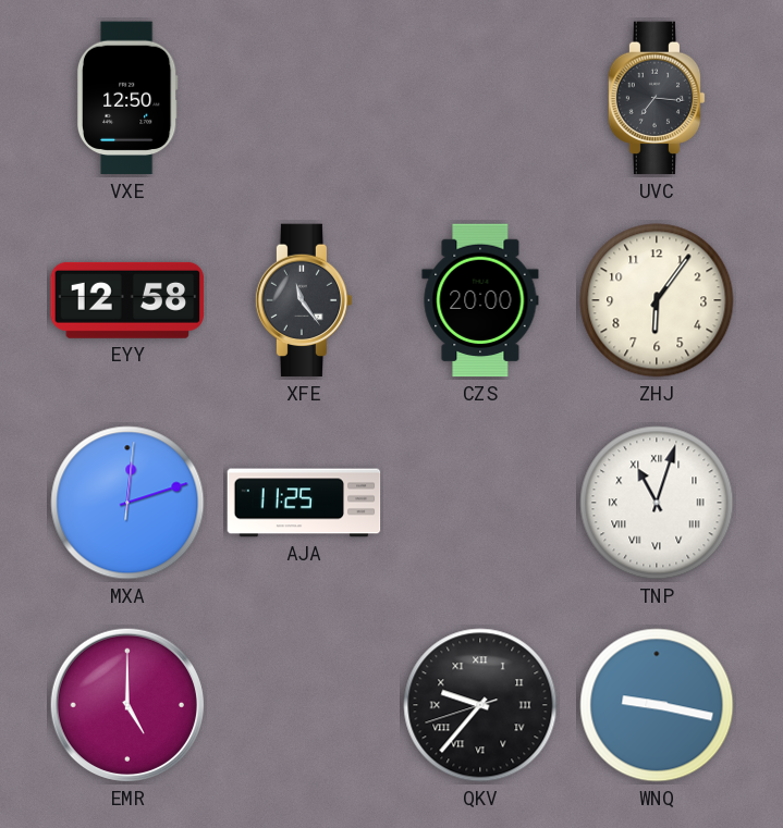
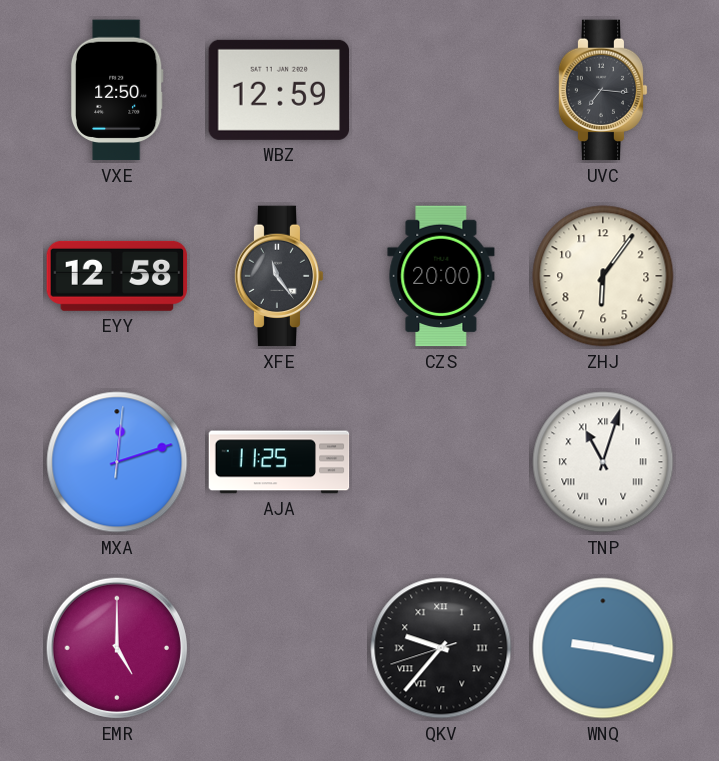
WBZ: none -> 12:59
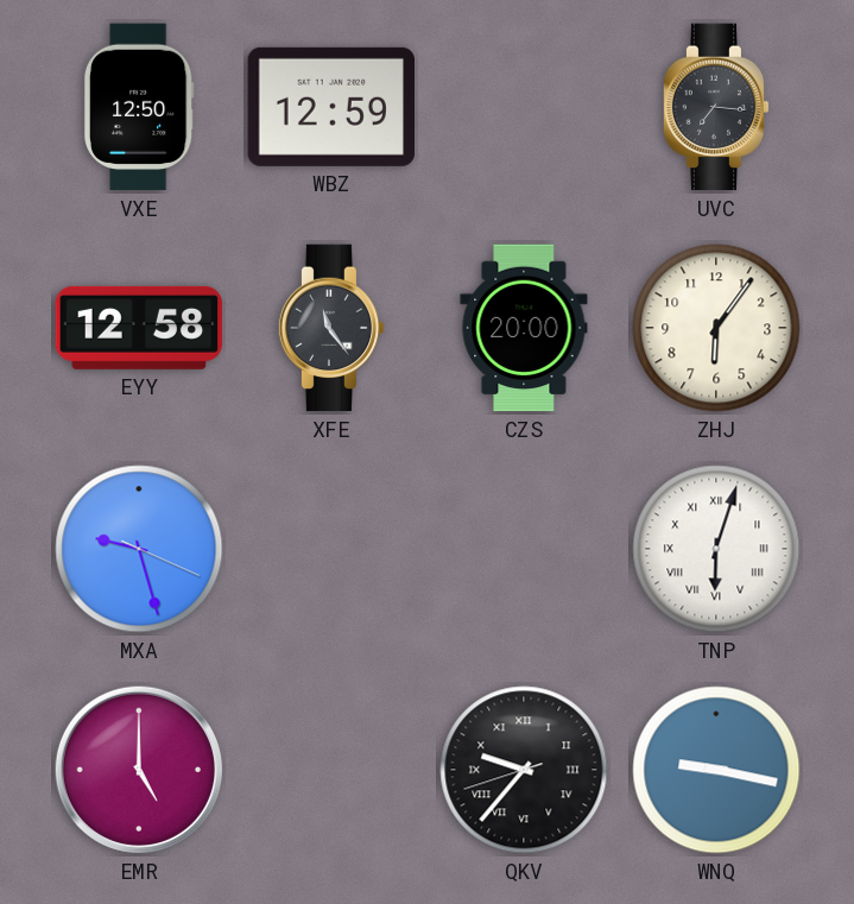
MXA: 12:12 -> 9:27
AJA: 11:25 -> none
TNP: 11:03 -> 6:03
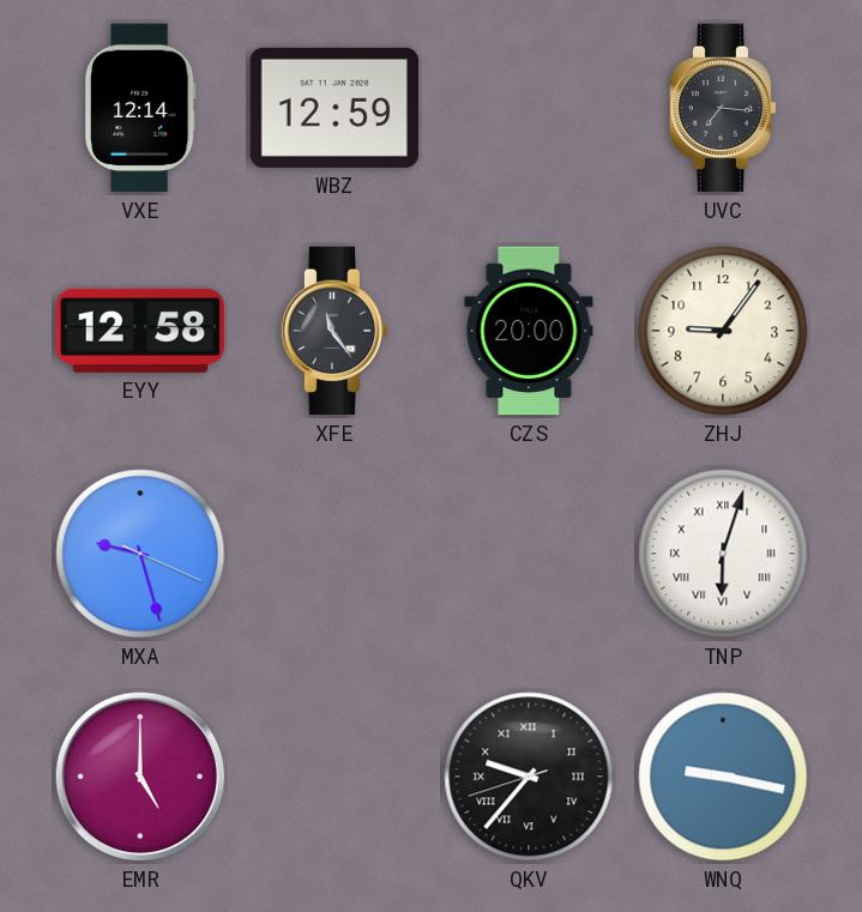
VXE: 12:50 -> 12:14
ZHJ: 6:06 -> 9:06
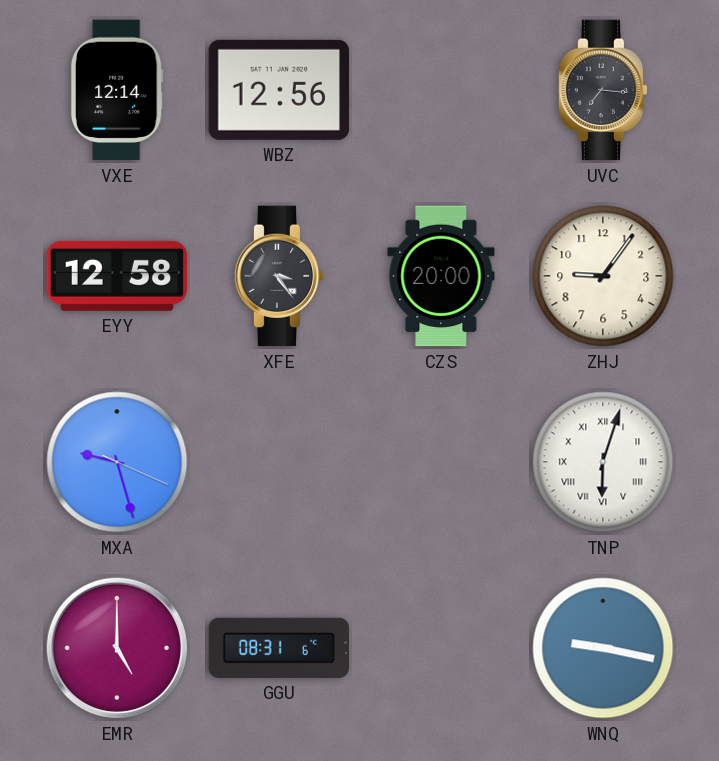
WBZ: 12:59 -> 12:56
XFE: 11:24 -> 3:24
GGU: none -> 08:31
QKV: 9:36 -> none
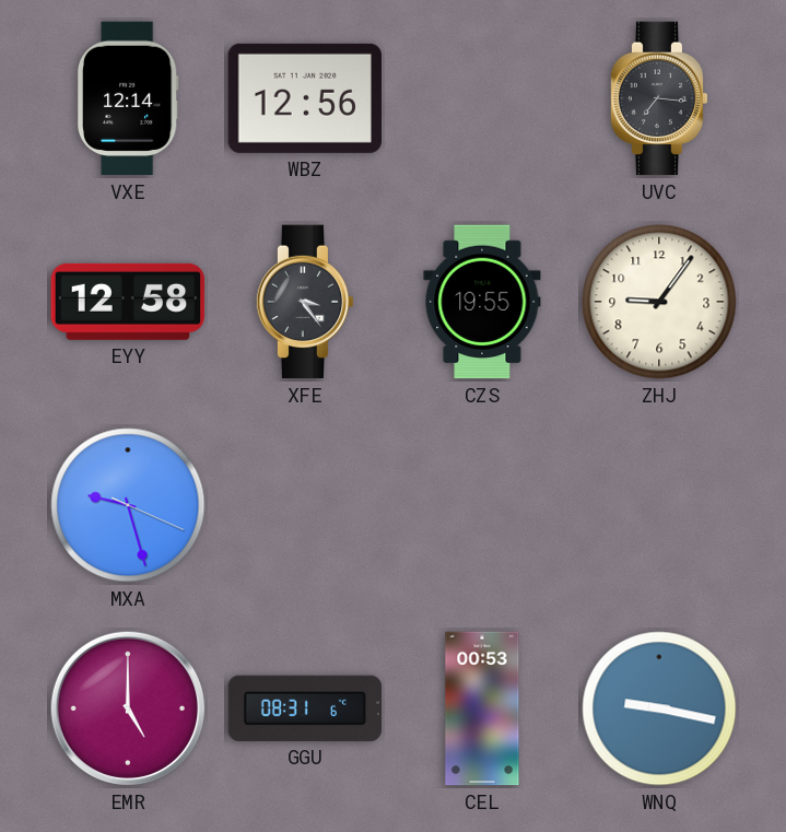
CZS: 20:00 -> 19:55
TNP: 6:03 -> none
CEL: none -> 00:53
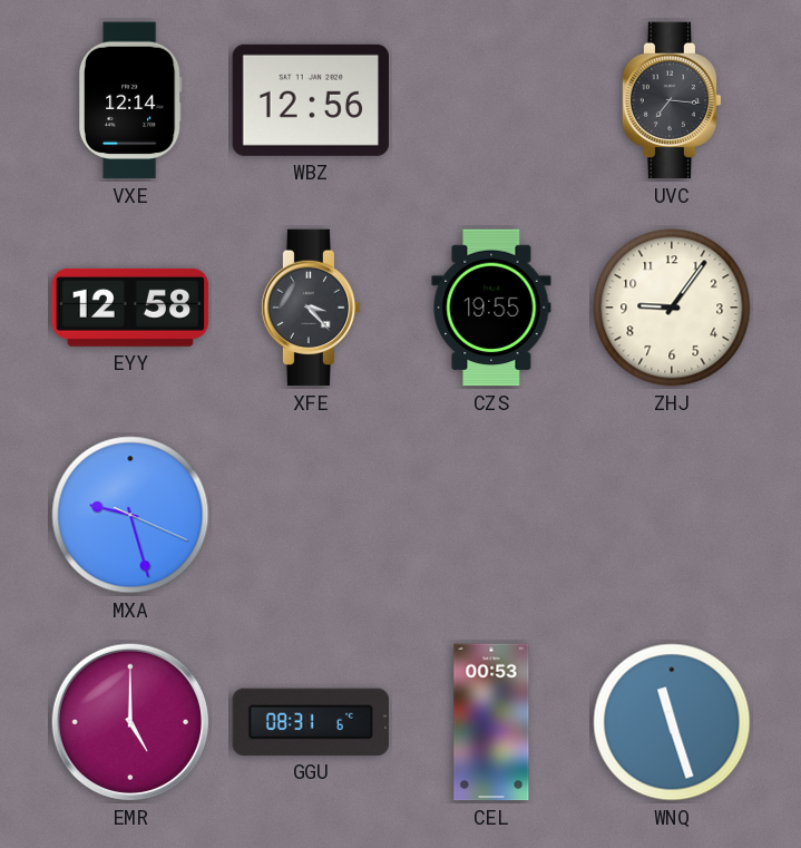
XFE: 3:24 -> 3:23
WNQ: 9:17 -> 11:27
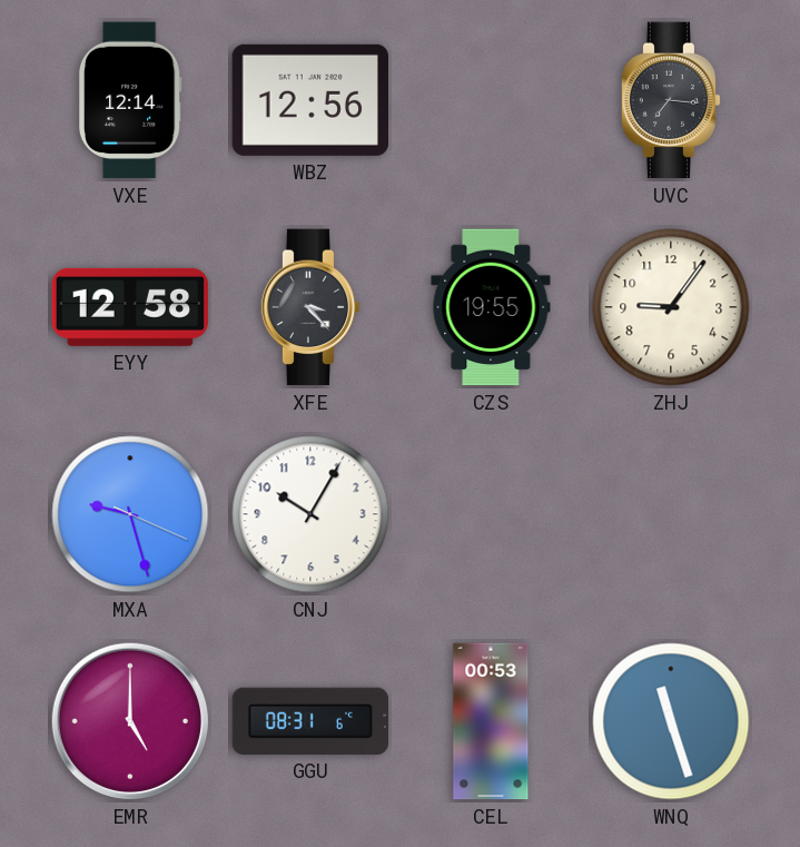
CNJ: none -> 10:05
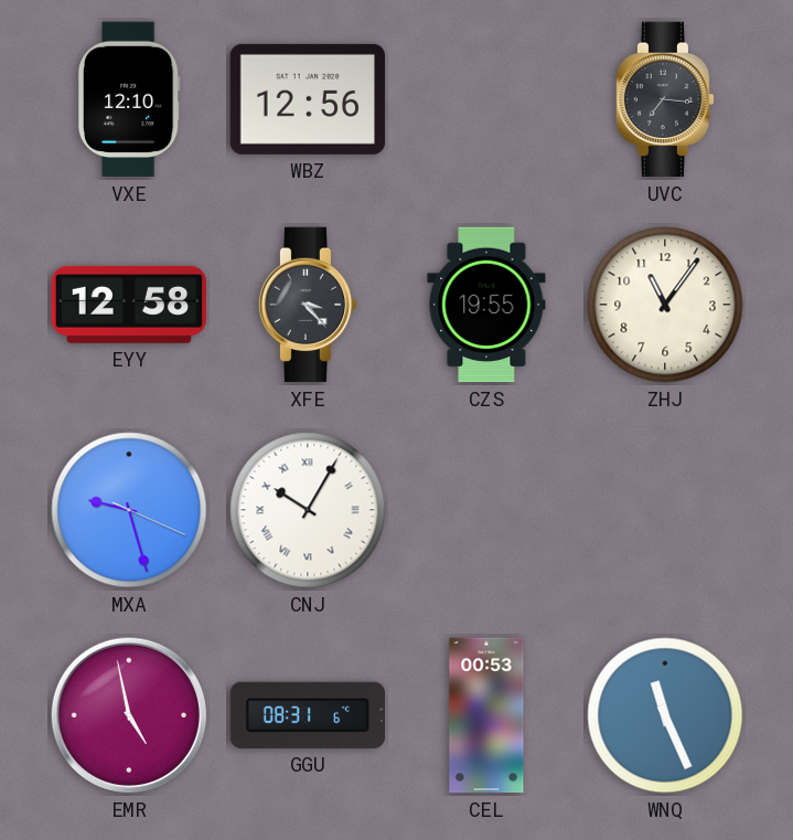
VXE: 12:14 -> 12:10
ZHJ: 9:06 -> 11:06
CNJ numerals: Arabic -> Roman
EMR: 5:00 -> 4:58
WNQ: 11:27 -> 11:26
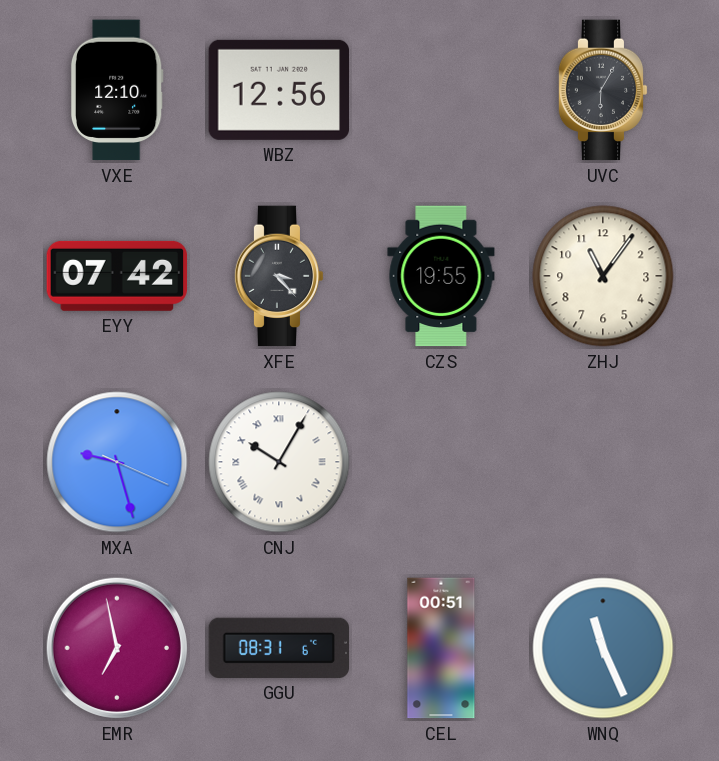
UVC: 7:16 -> 6:05
EYY: 12:58 -> 07:42
EMR: 4:58 -> 6:58
CEL: 00:53 -> 00:51
